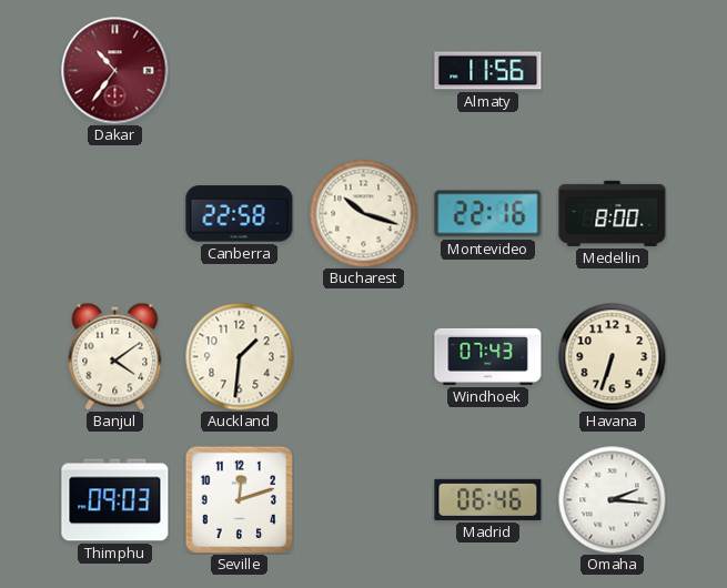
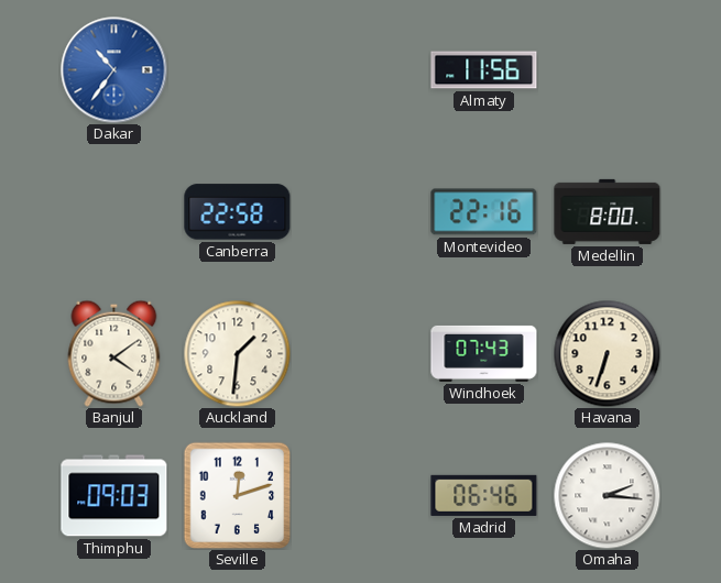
Dakar dial: burgundy -> blue
Bucharest: 10:18 -> none
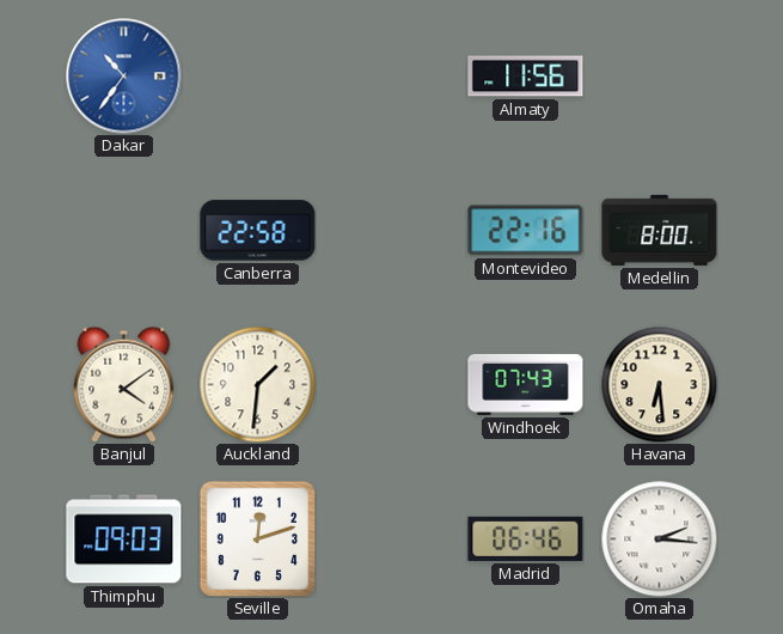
Havana: 6:33 -> 6:29
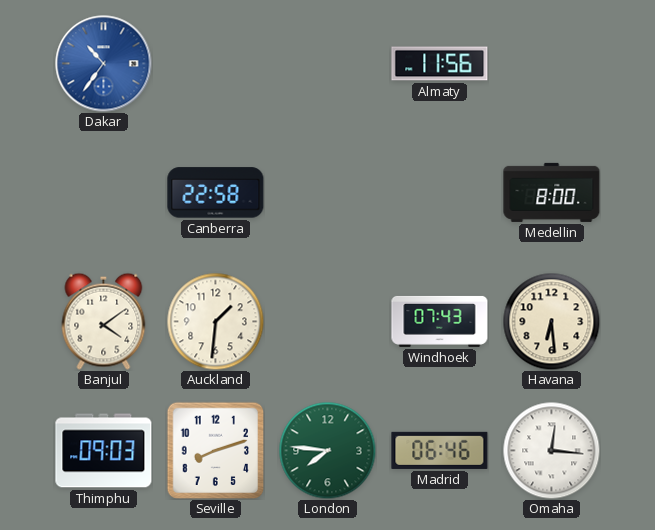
Montevideo: 22:16 -> none
Seville: 12:12 -> 8:12
London: none -> 7:46
Omaha: 2:16 -> 12:16
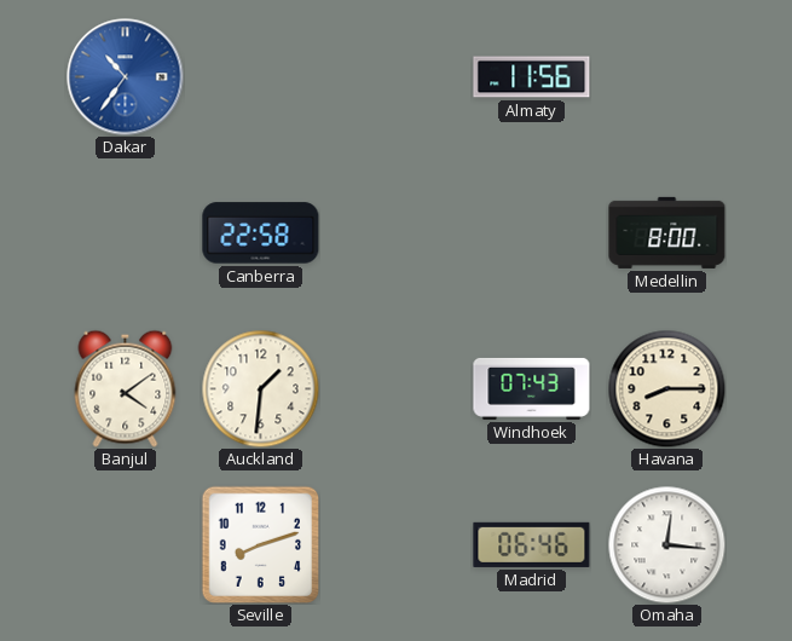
Havana: 6:29 -> 8:15
Thimphu: 09:03 -> none
London: 7:46 -> none
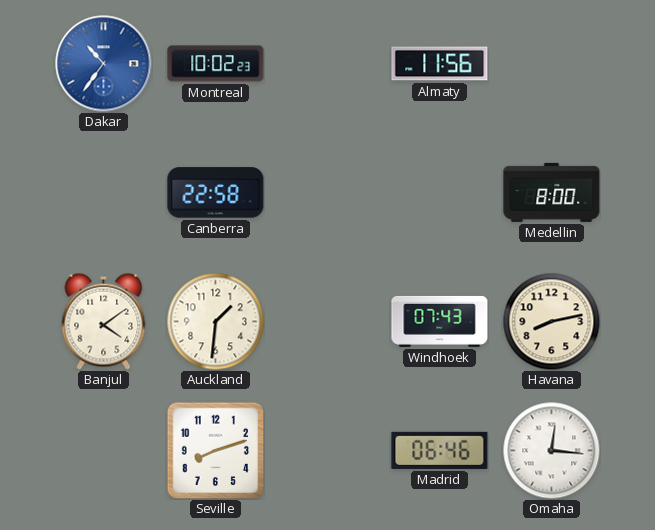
Montreal: none -> 10:02
Havana: 8:15 -> 8:13
